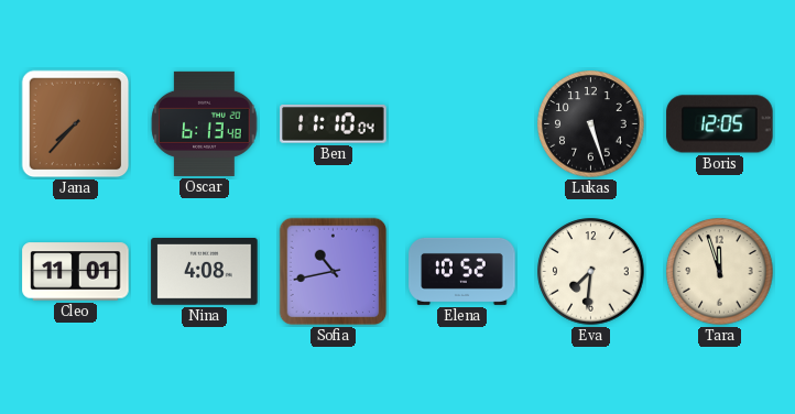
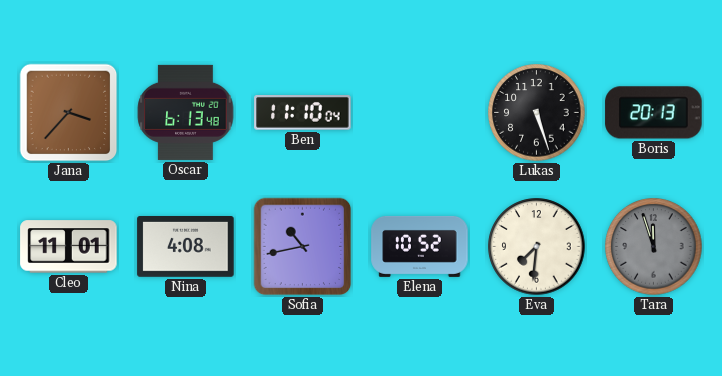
Jana: 7:37 -> 3:37
Boris: 12:05 -> 20:13
Tara dial: cream -> grey
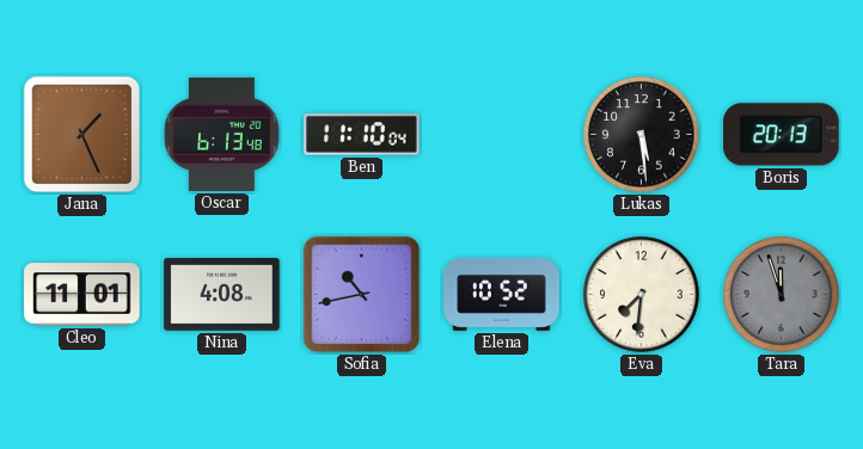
Jana: 3:37 -> 1:26
Lukas: 5:27 -> 5:29
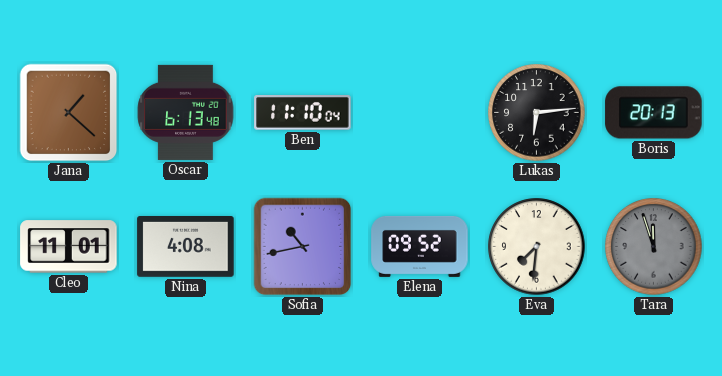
Jana: 1:26 -> 1:22
Lukas: 5:29 -> 6:14
Elena: 10:52 -> 09:52
